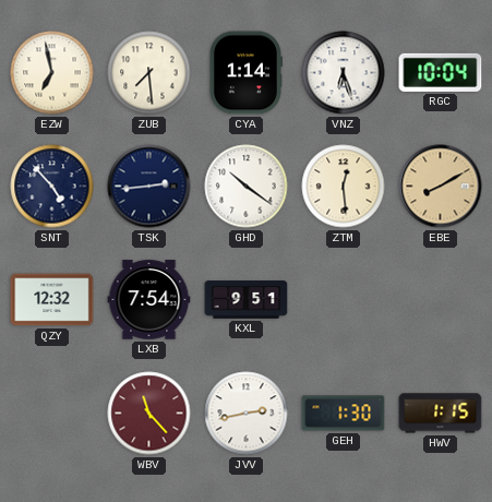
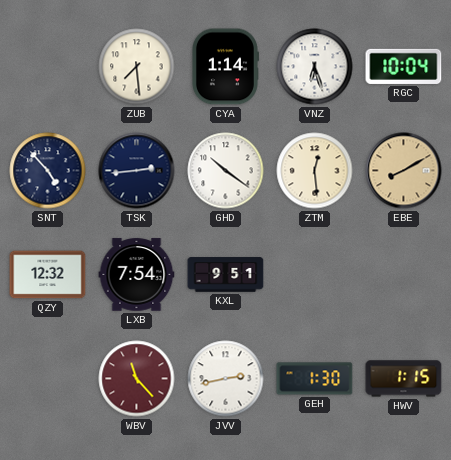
EZW: 6:58 -> none
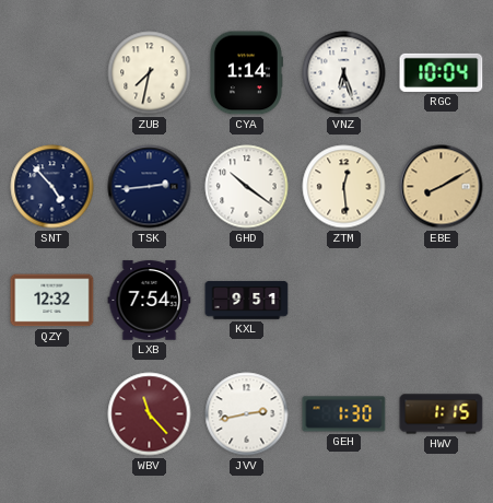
ZUB: 7:29 -> 7:32
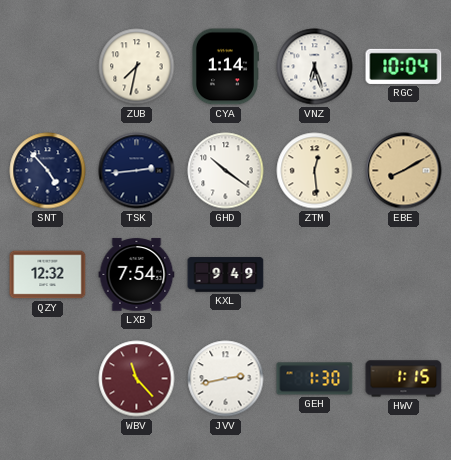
KXL: 9:51 -> 9:49
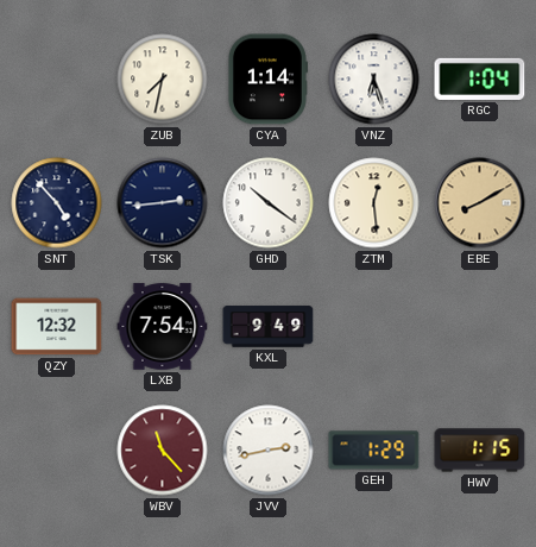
RGC: 10:04 -> 1:04
GEH: 1:30 -> 1:29
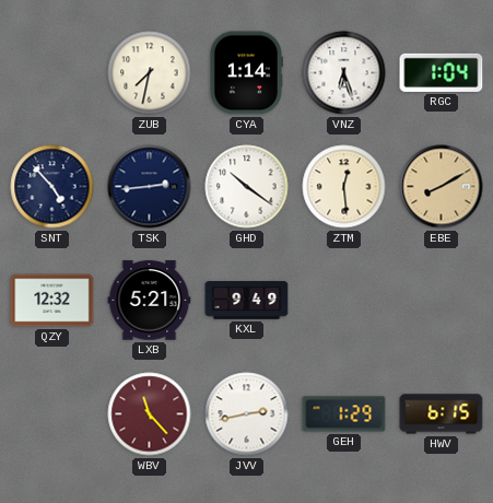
LXB: 7:54 -> 5:21
HWV: 1:15 -> 6:15
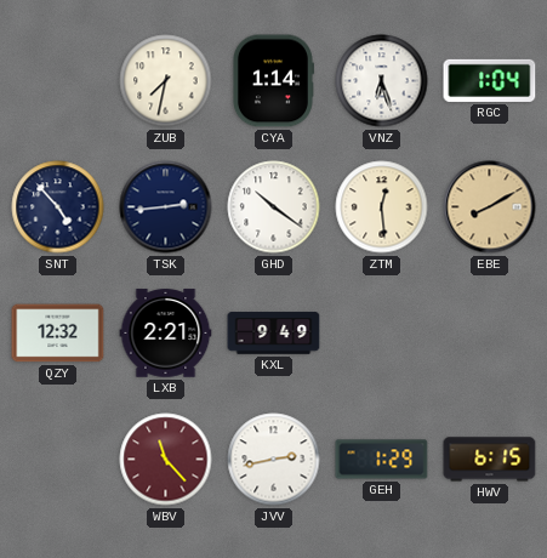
LXB: 5:21 -> 2:21
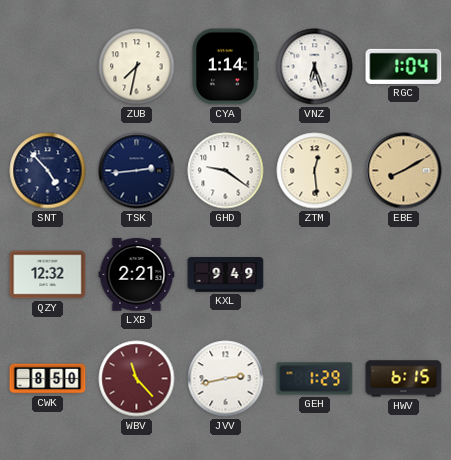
GHD: 10:21 -> 9:21
CWK: none -> 8:50
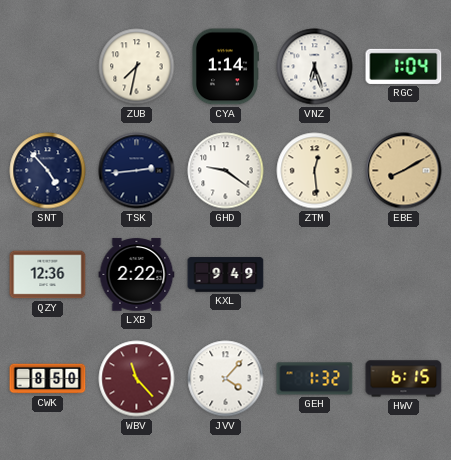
QZY: 12:32 -> 12:36
LXB: 2:21 -> 2:22
JVV: 2:43 -> 4:07
GEH: 1:29 -> 1:32
